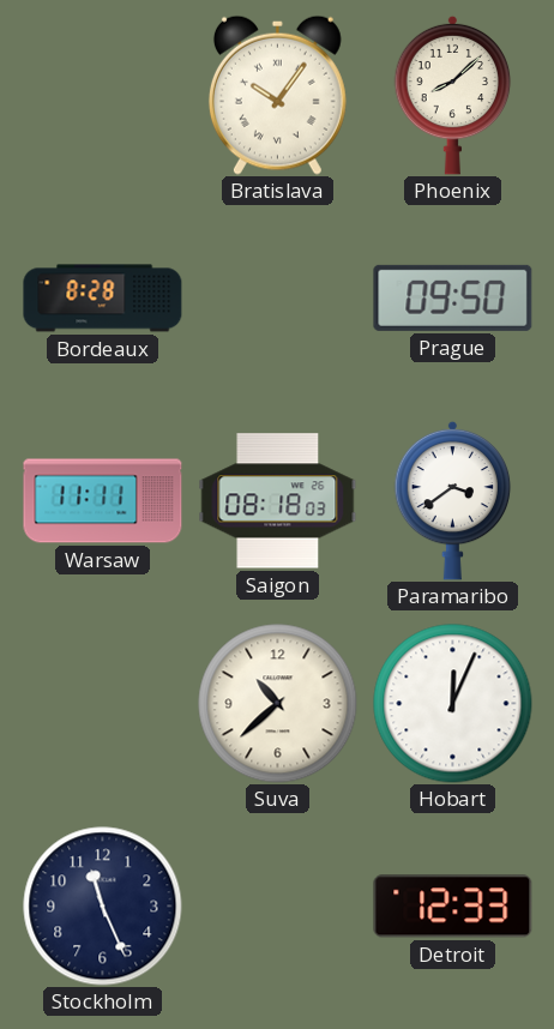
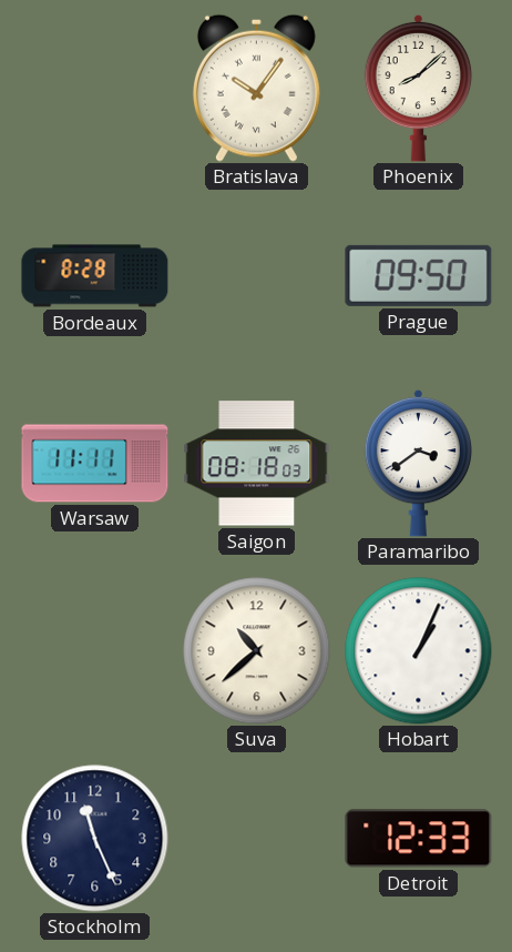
Hobart: 12:04 -> 1:04
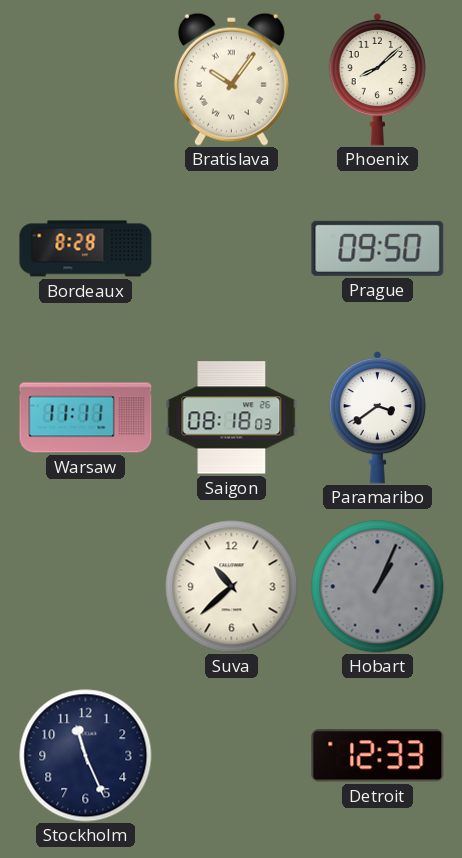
Hobart dial: white -> grey
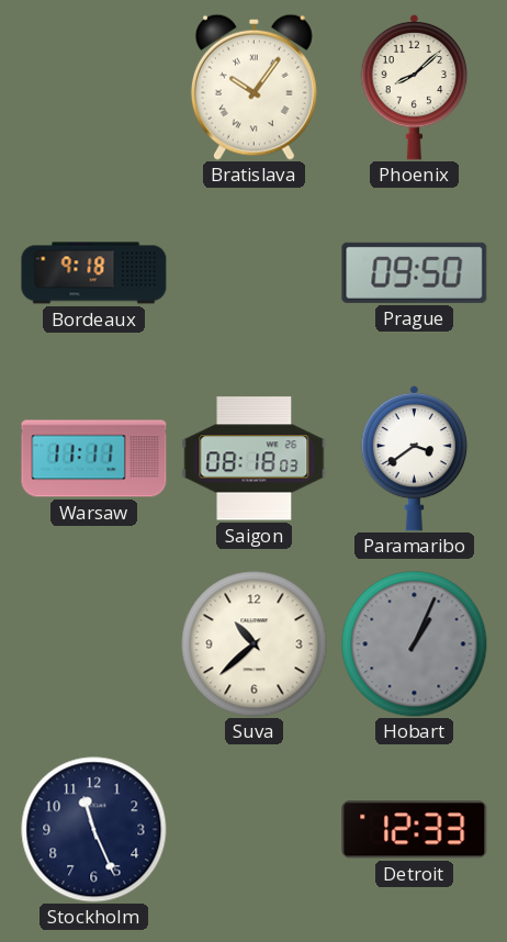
Bordeaux: 8:28 -> 9:18
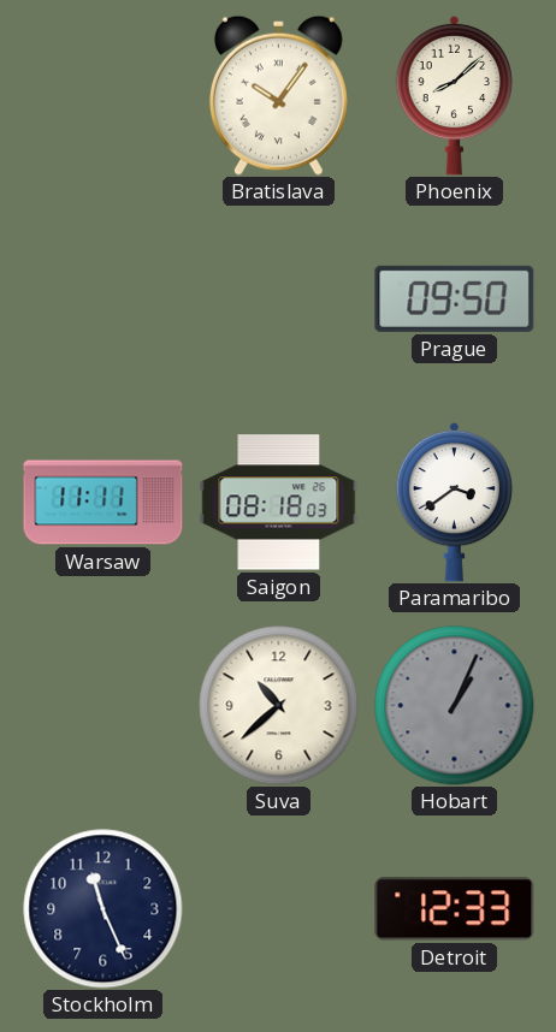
Bordeaux: 9:18 -> none
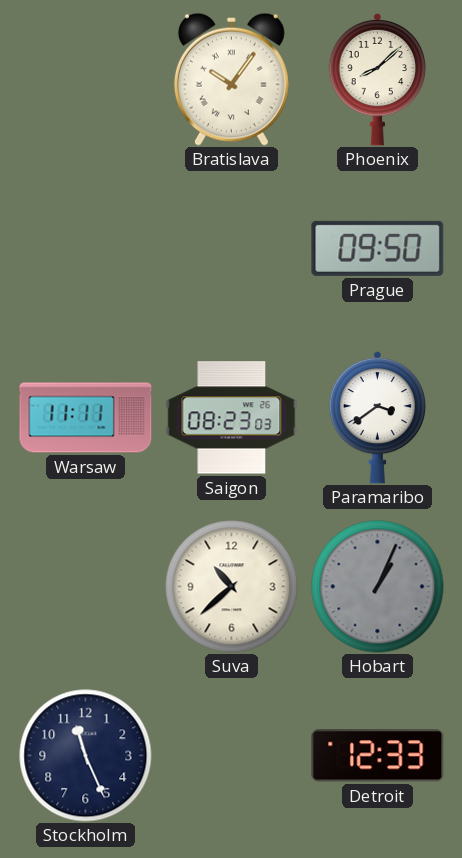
Saigon: 08:18 -> 08:23
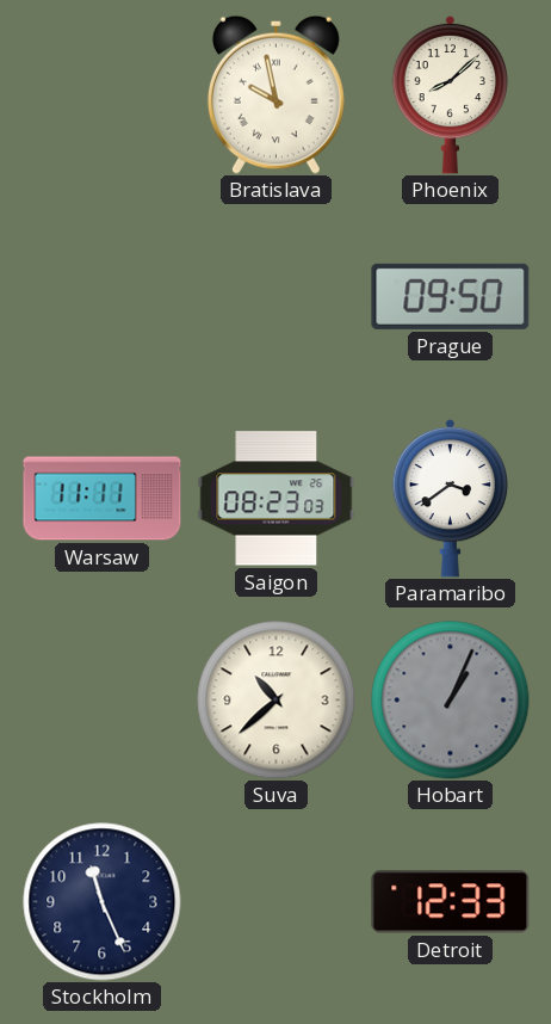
Bratislava: 10:06 -> 9:58
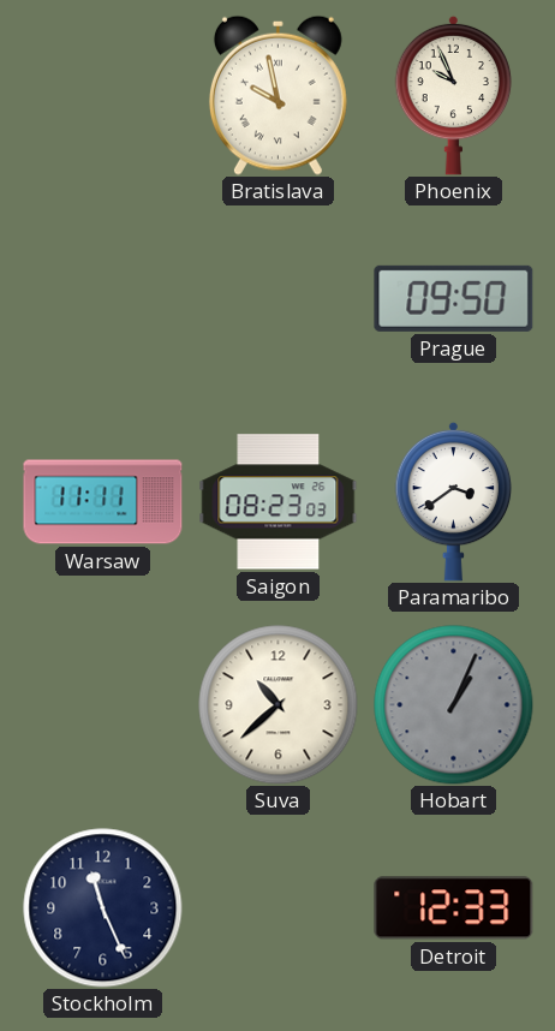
Phoenix: 8:08 -> 9:56
